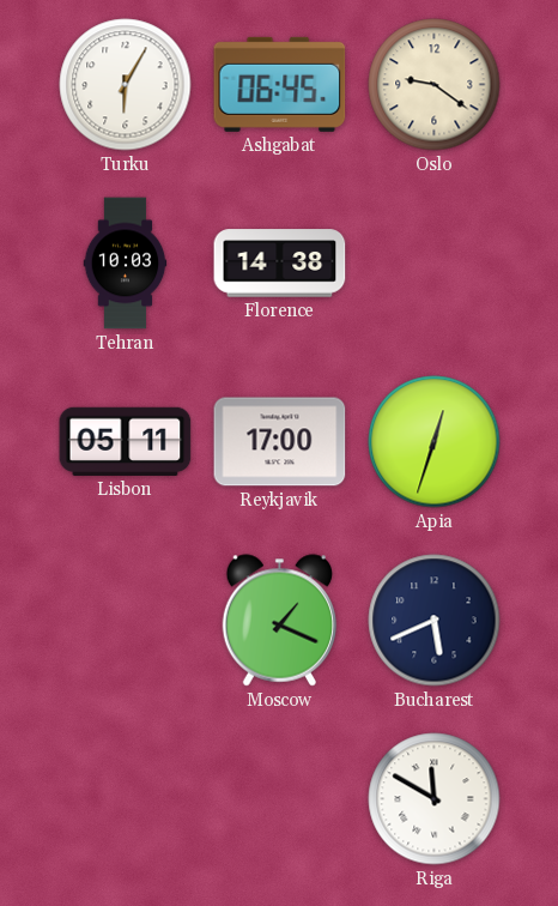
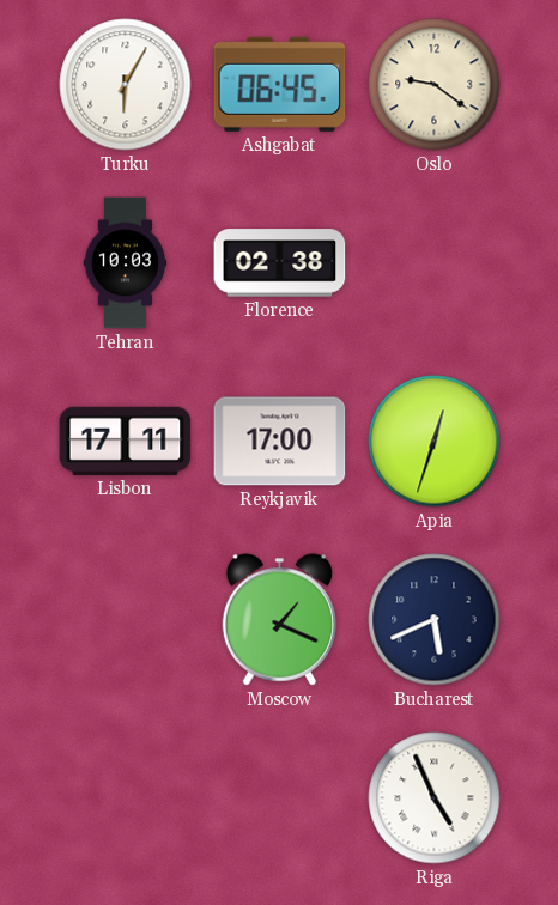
Florence: 14:38 -> 02:38
Lisbon: 05:11 -> 17:11
Riga: 11:50 -> 4:56
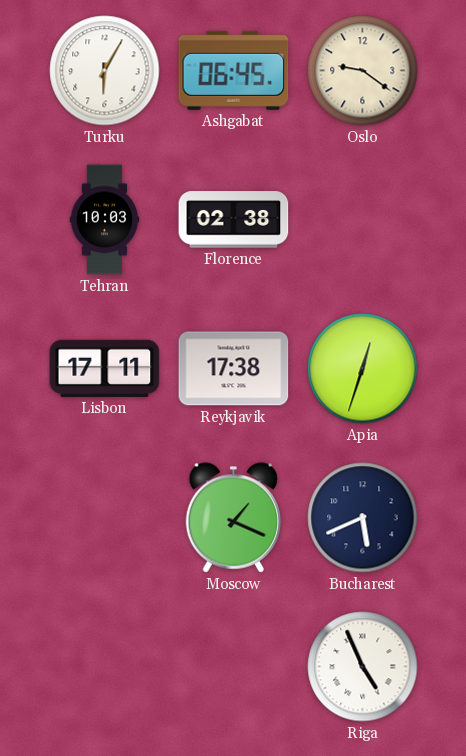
Reykjavik: 17:00 -> 17:38
